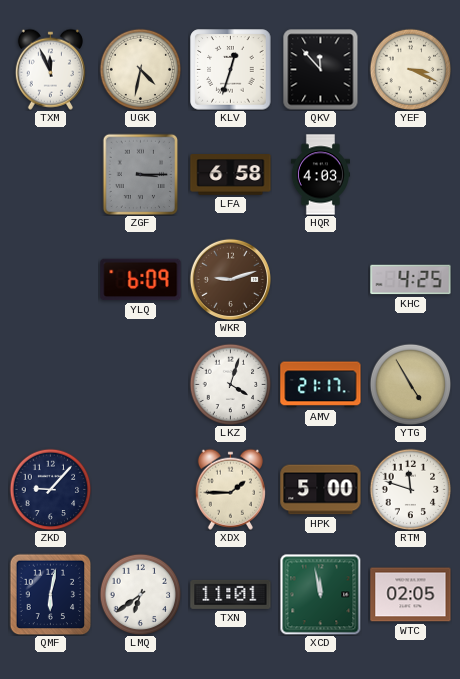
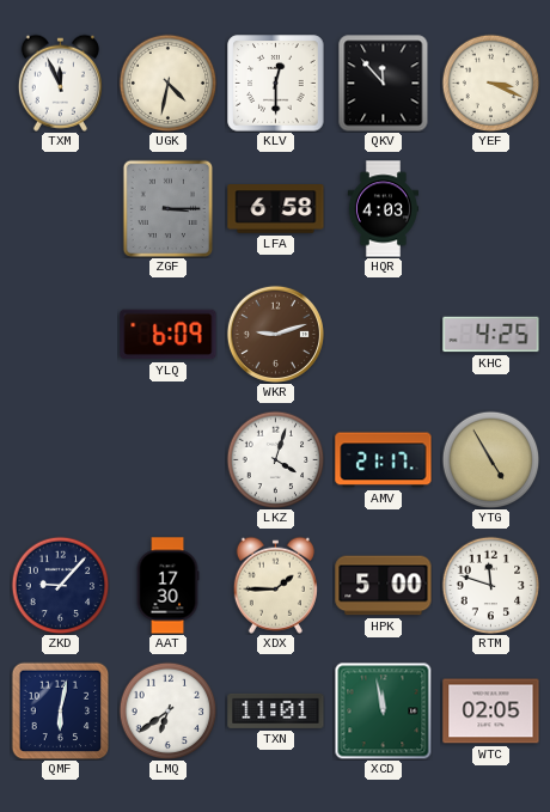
KLV: 12:33 -> 12:30
AAT: none -> 17:30
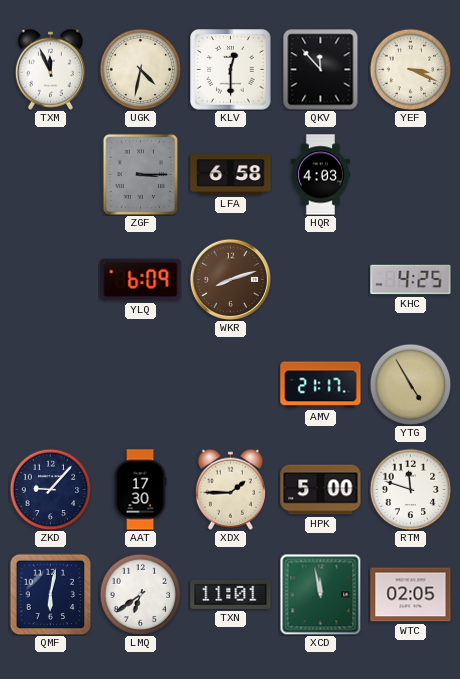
WKR: 9:12 -> 8:12
LKZ: 4:03 -> none
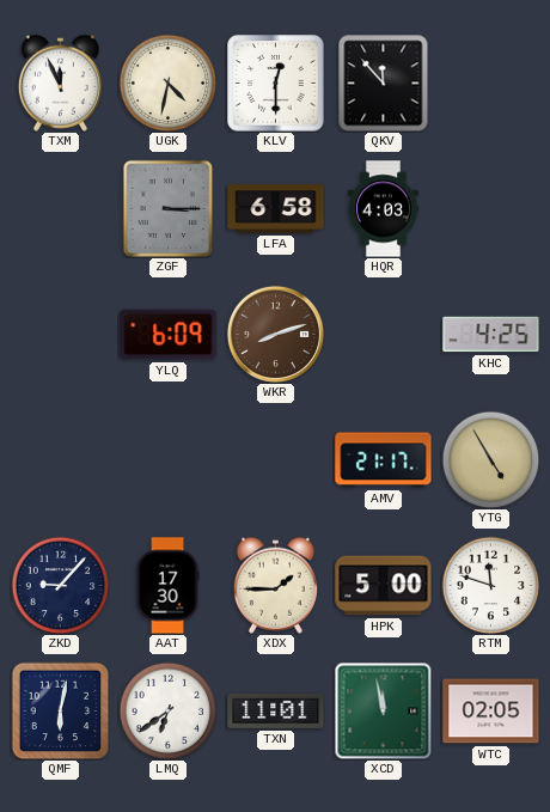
YEF: 3:19 -> none
